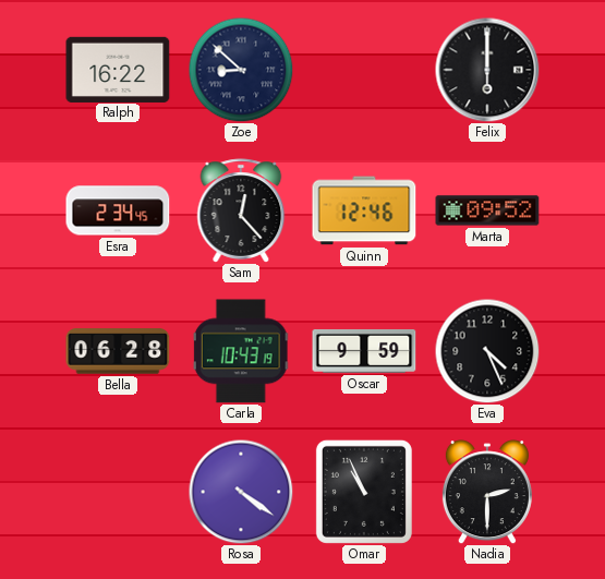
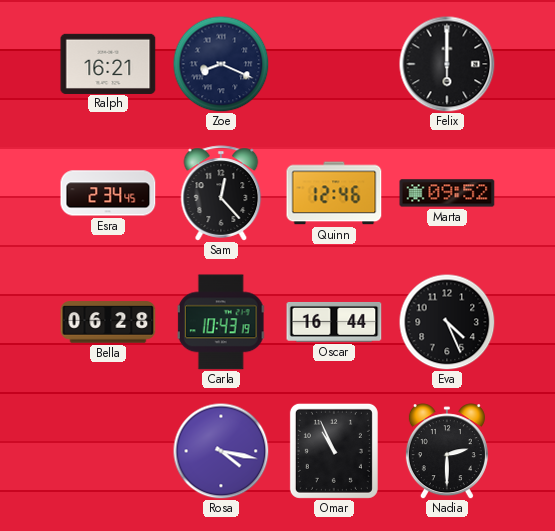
Ralph: 16:22 -> 16:21
Zoe: 8:52 -> 8:19
Oscar: 9:59 -> 16:44
Rosa: 4:21 -> 4:17
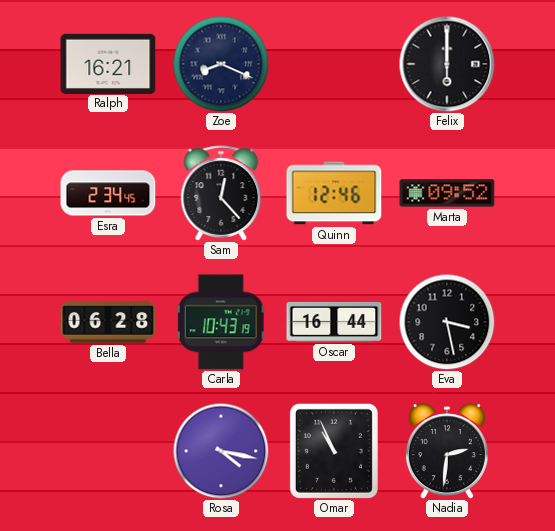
Eva: 4:26 -> 3:28
Nadia: 2:30 -> 2:31
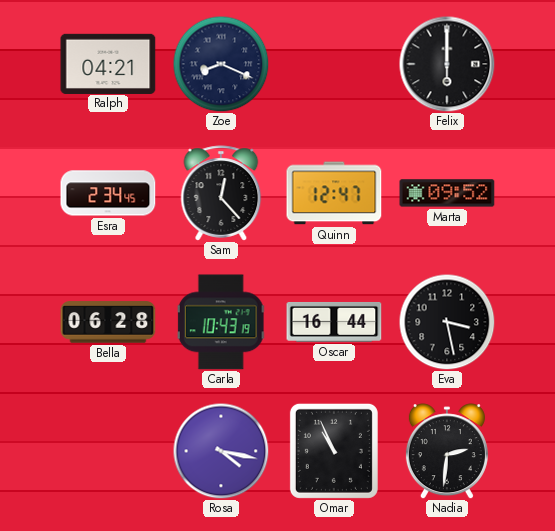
Ralph: 16:21 -> 04:21
Quinn: 12:46 -> 12:47
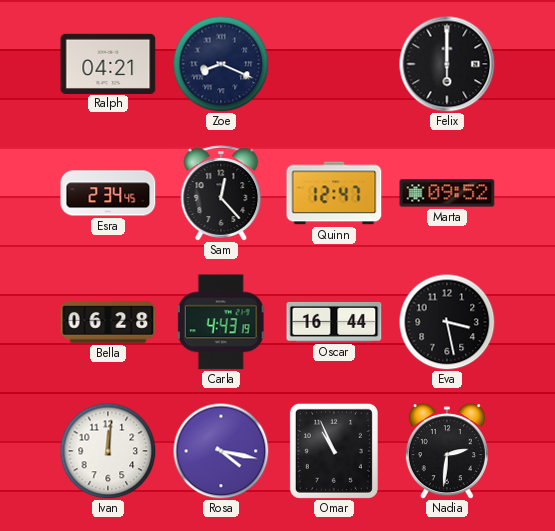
Carla: 10:43 -> 4:43
Ivan: none -> 12:01
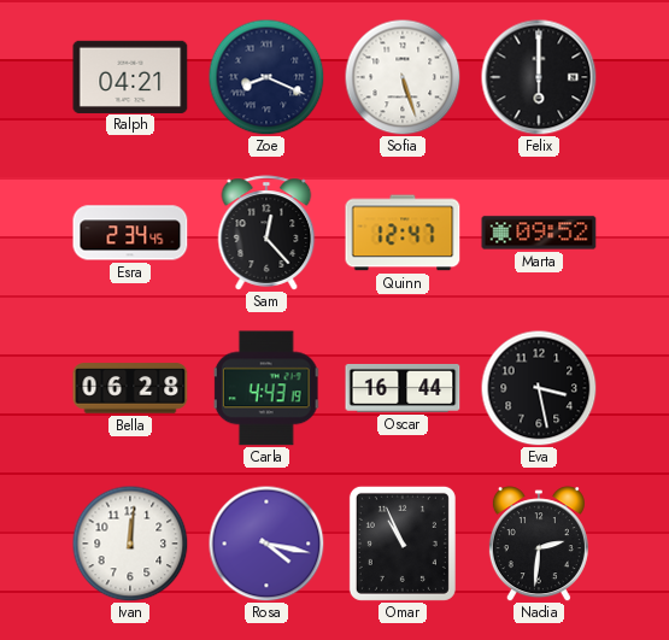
Sofia: none -> 5:27
